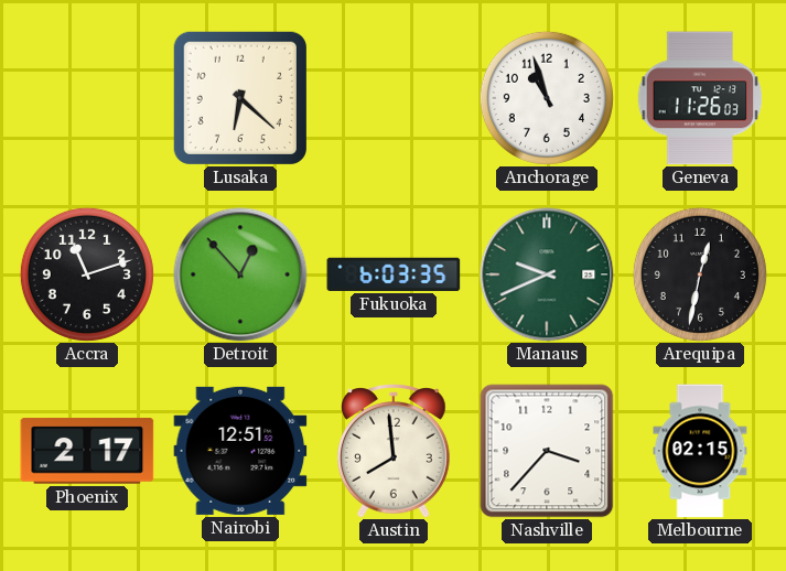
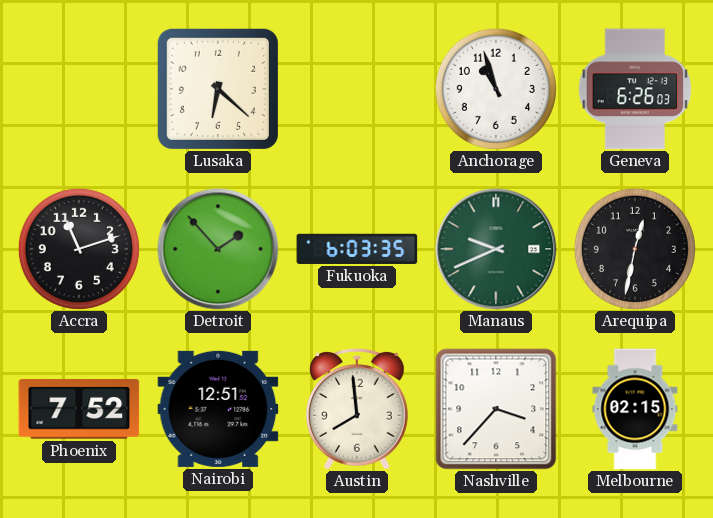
Geneva: 11:26 -> 6:26
Detroit: 12:53 -> 1:53
Phoenix: 2:17 -> 7:52
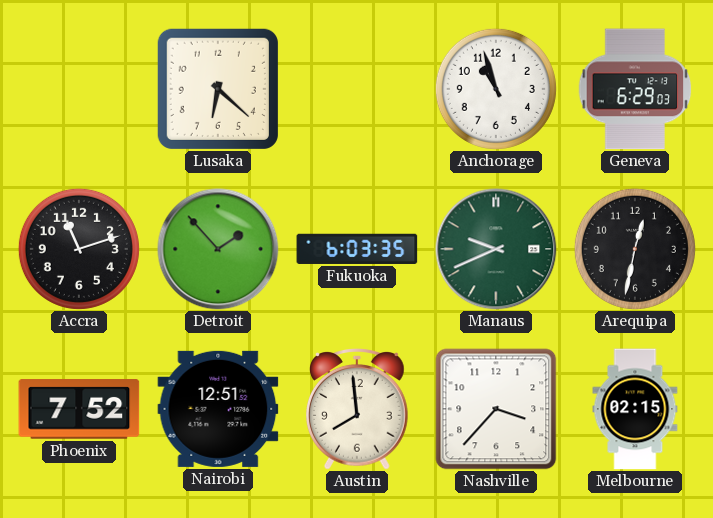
Geneva: 6:26 -> 6:29
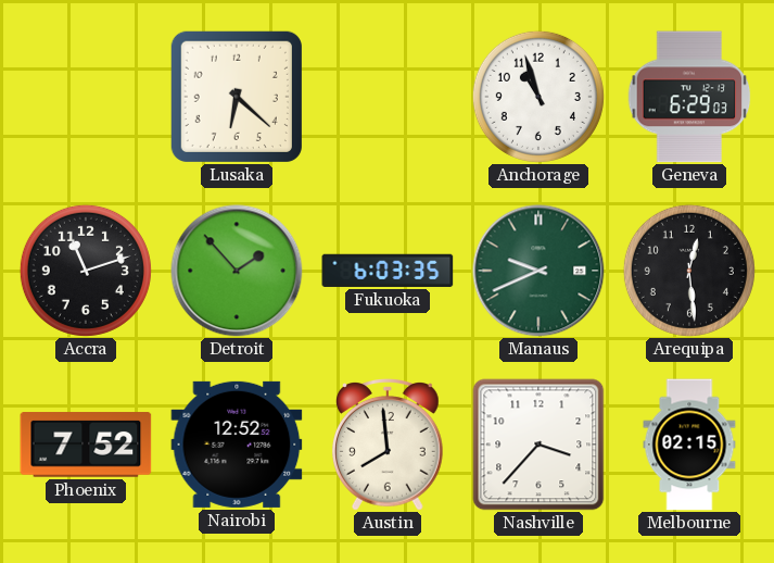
Arequipa: 12:32 -> 12:29
Nairobi: 12:51 -> 12:52
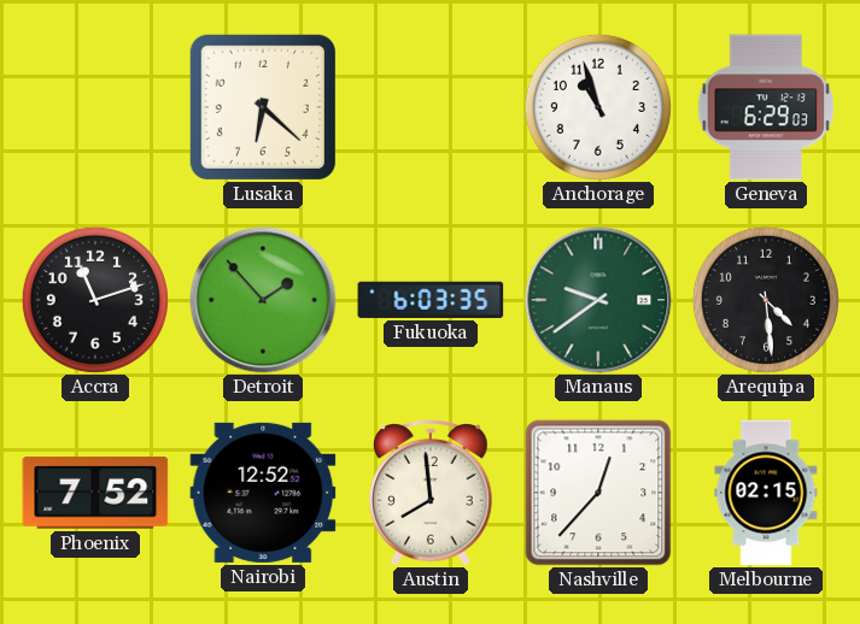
Manaus: 9:41 -> 9:39
Arequipa: 12:29 -> 4:29
Nashville: 3:37 -> 12:37
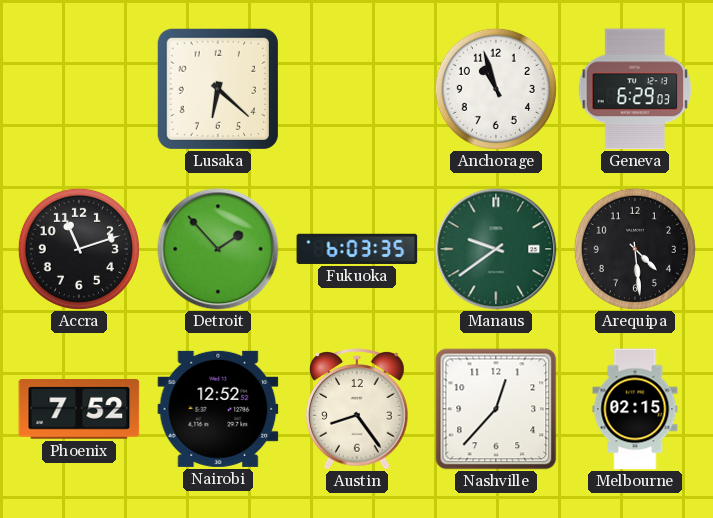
Austin: 7:59 -> 8:24
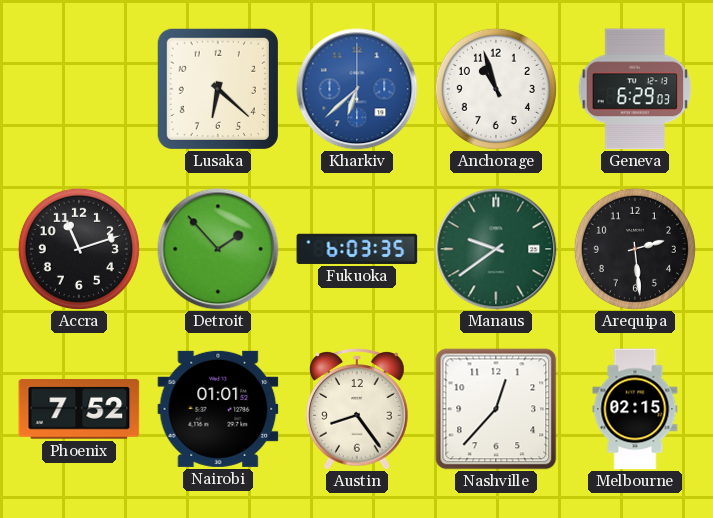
Kharkiv: none -> 6:38
Arequipa: 4:29 -> 2:29
Nairobi: 12:52 -> 01:01
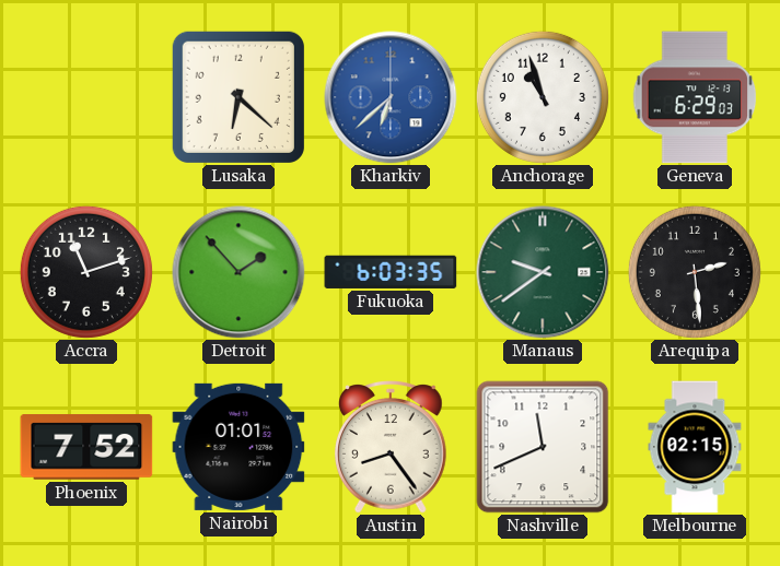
Nashville: 12:37 -> 11:41
